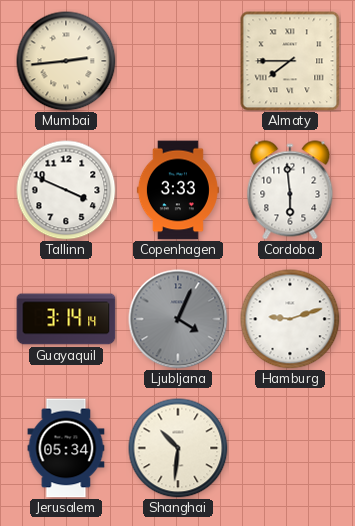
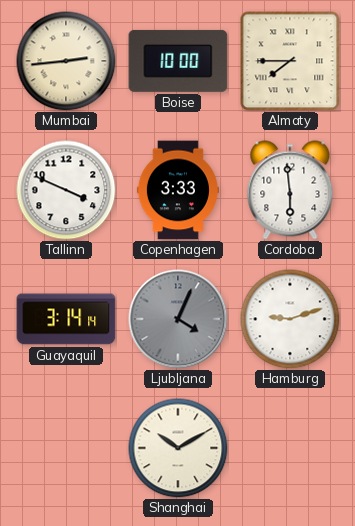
Boise: none -> 10:00
Jerusalem: 05:34 -> none
Shanghai: 10:31 -> 10:10
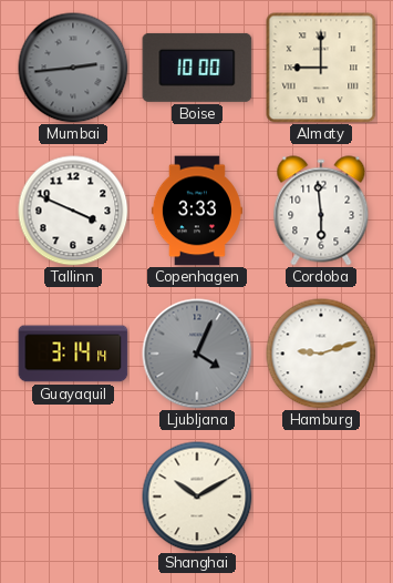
Mumbai dial: cream -> grey
Almaty: 7:45 -> 9:00
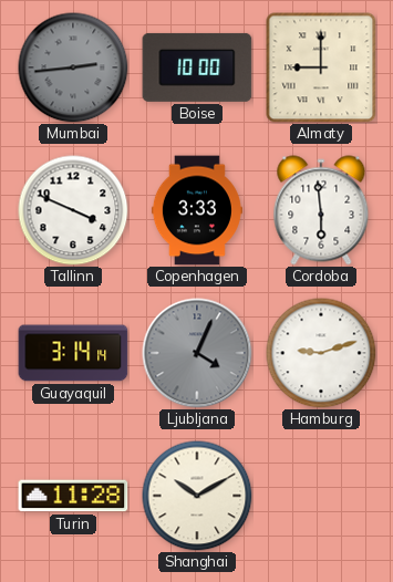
Turin: none -> 11:28
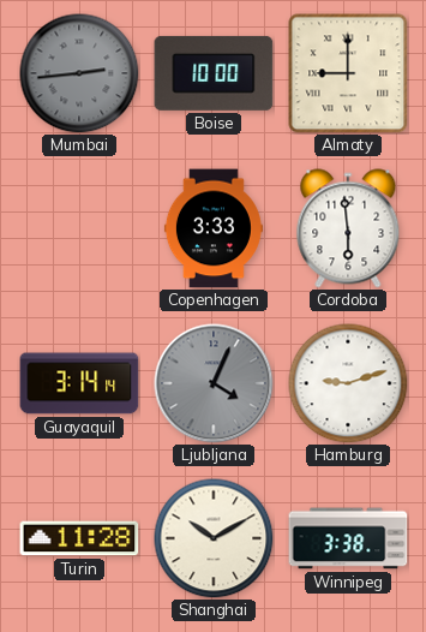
Tallinn: 3:49 -> none
Winnipeg: none -> 3:38
